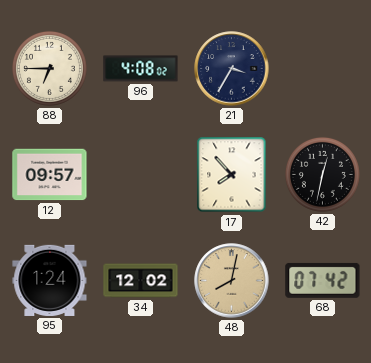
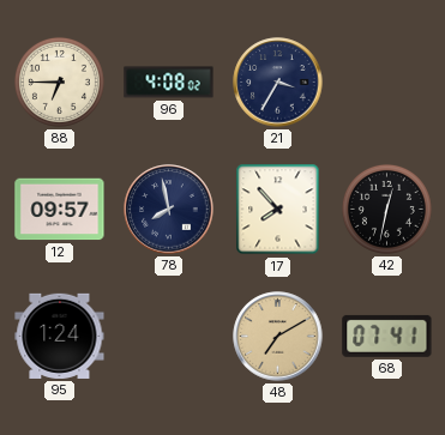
78: none -> 7:58
34: 12:02 -> none
48: 8:02 -> 7:10
68: 07:42 -> 07:41
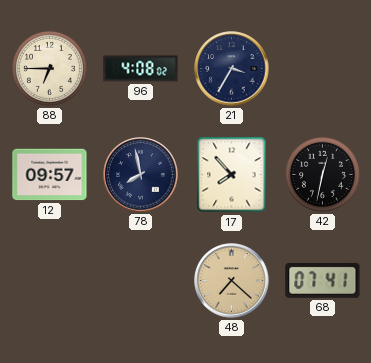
95: 1:24 -> none
48: 7:10 -> 7:22
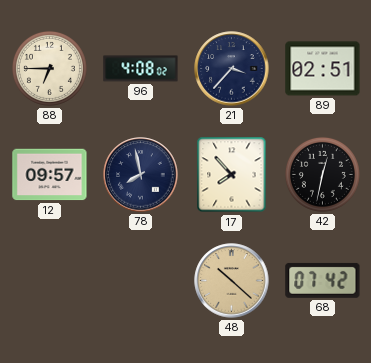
21: 3:35 -> 3:37
89: none -> 02:51
48: 7:22 -> 10:22
68: 07:41 -> 07:42
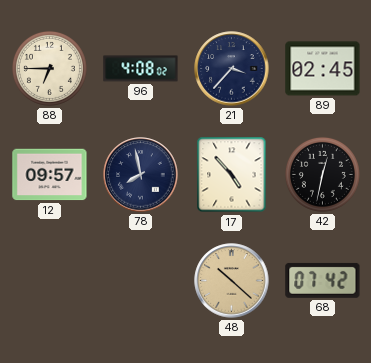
89: 02:51 -> 02:45
17: 7:53 -> 4:53
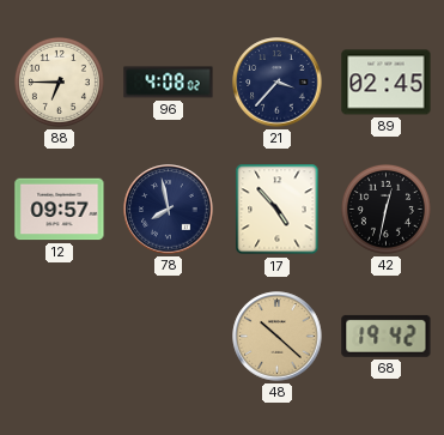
68: 07:42 -> 19:42
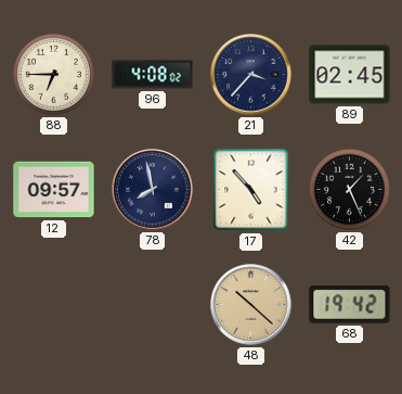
42: 12:32 -> 1:26
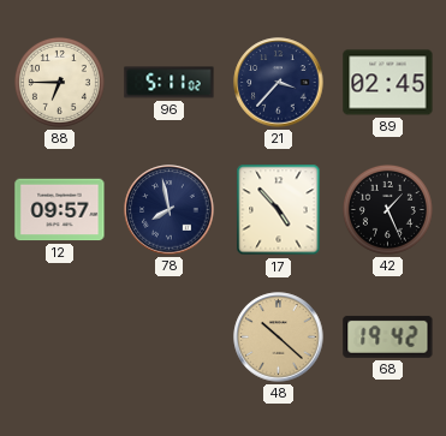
96: 4:08 -> 5:11
